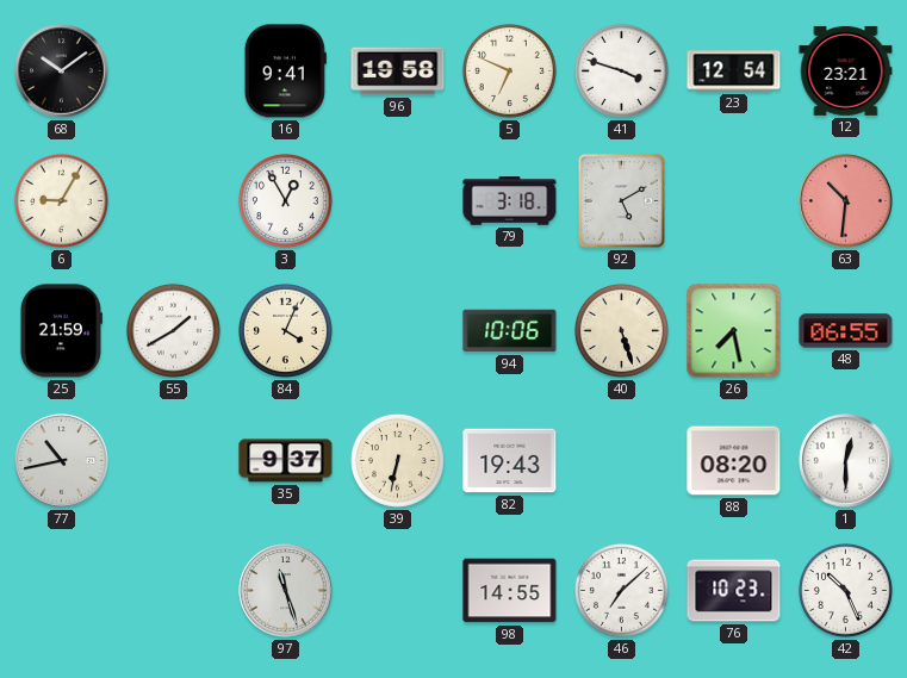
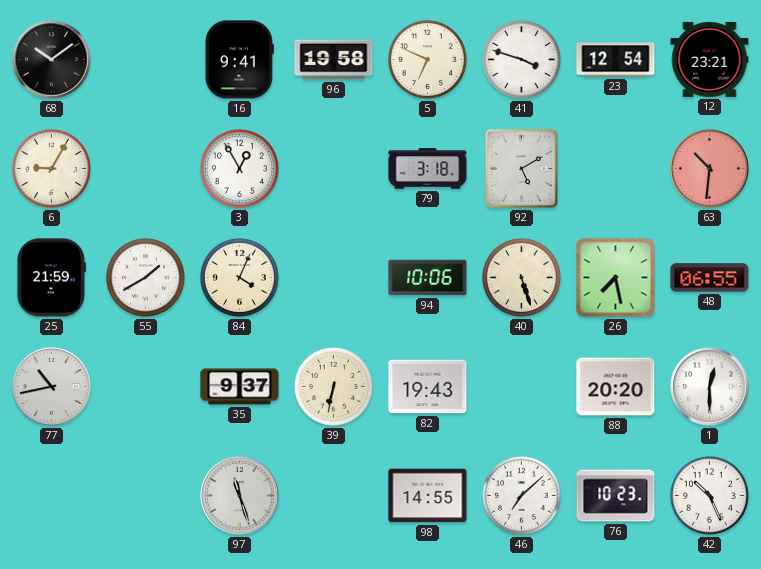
88: 08:20 -> 20:20
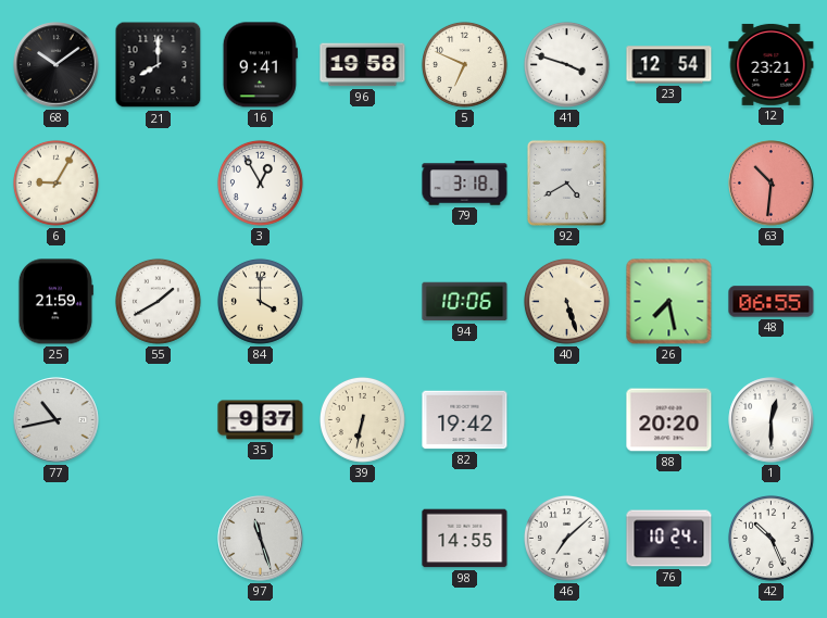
21: none -> 8:00
92: 5:10 -> 4:40
84: 4:04 -> 4:00
82: 19:43 -> 19:42
76: 10:23 -> 10:24
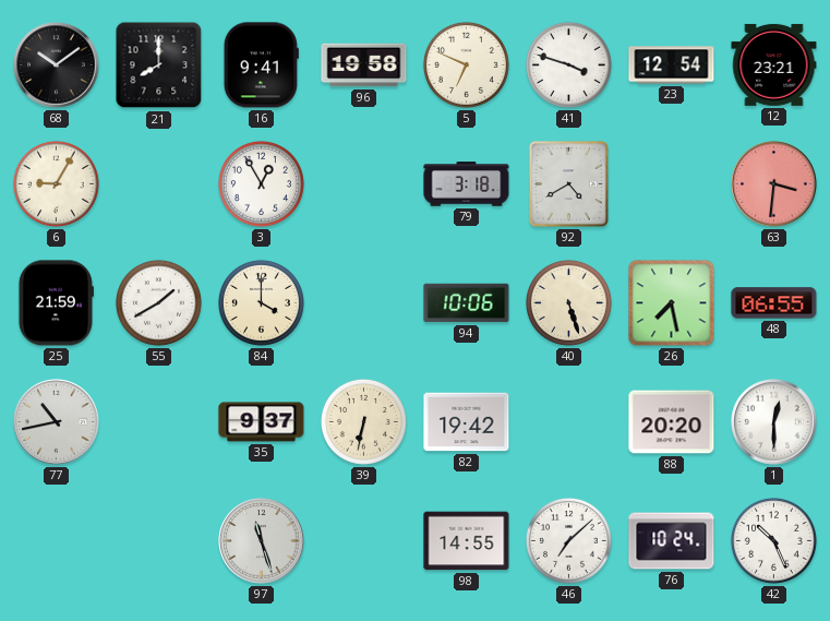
63: 10:31 -> 3:31
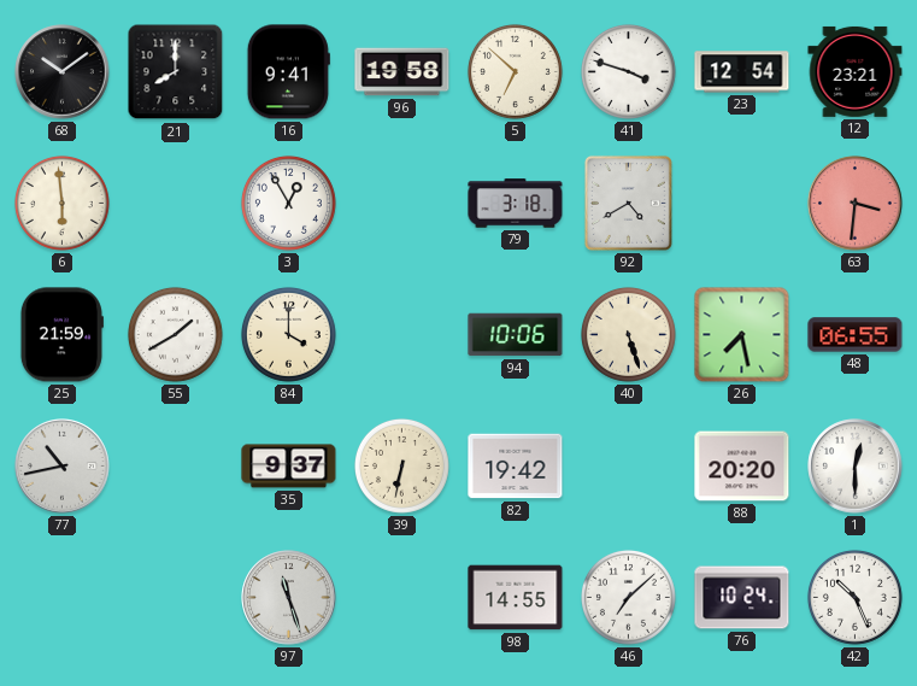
5: 6:49 -> 6:52
6: 9:05 -> 5:59
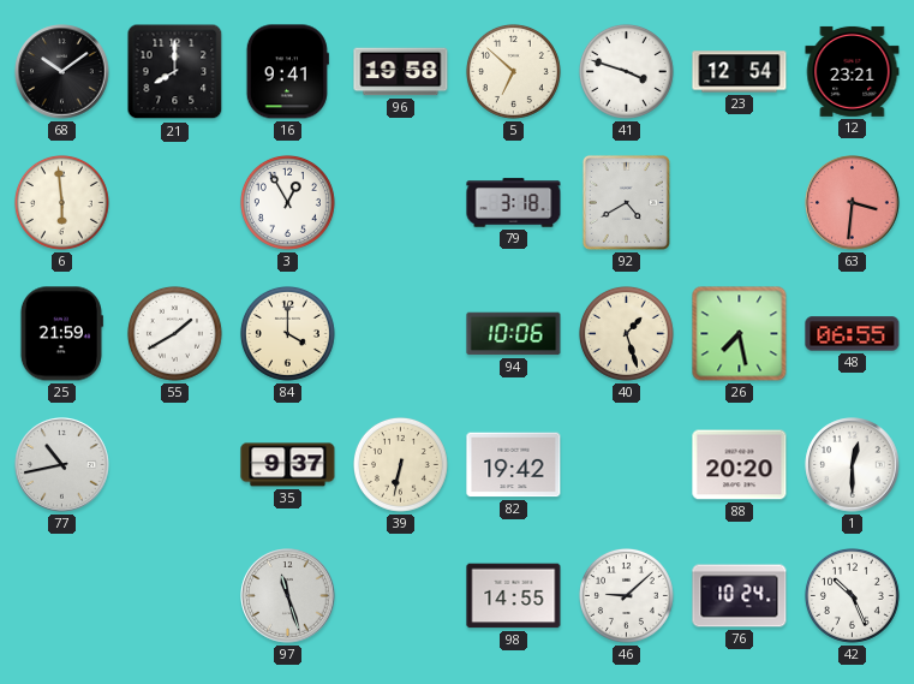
40: 5:27 -> 1:27
46: 7:08 -> 9:08
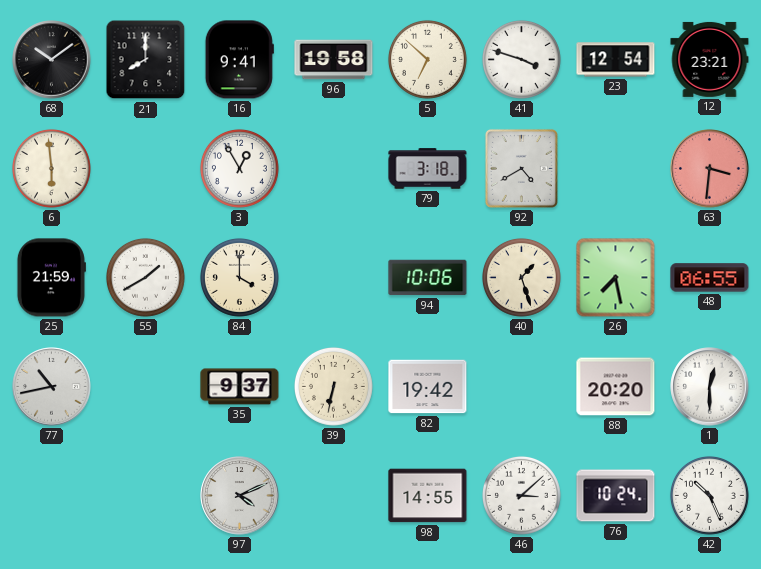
97: 11:27 -> 4:11
46: 9:08 -> 3:08
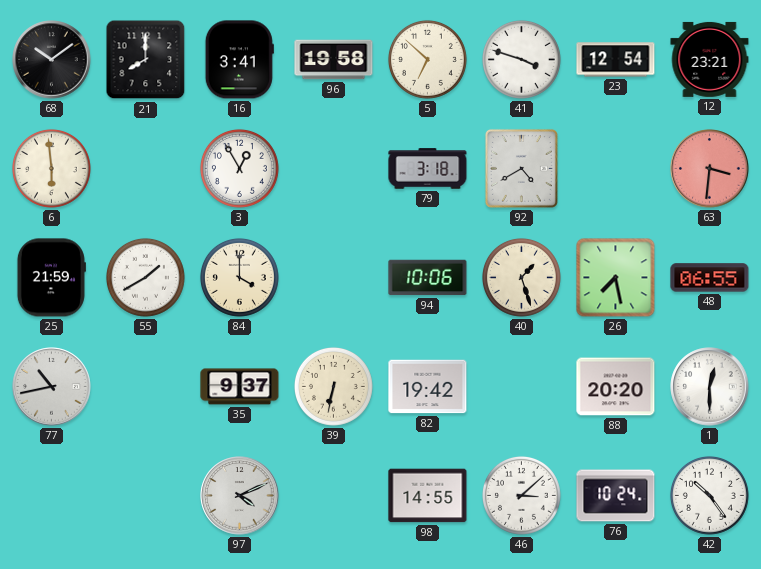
16: 9:41 -> 3:41
42: 10:26 -> 10:24
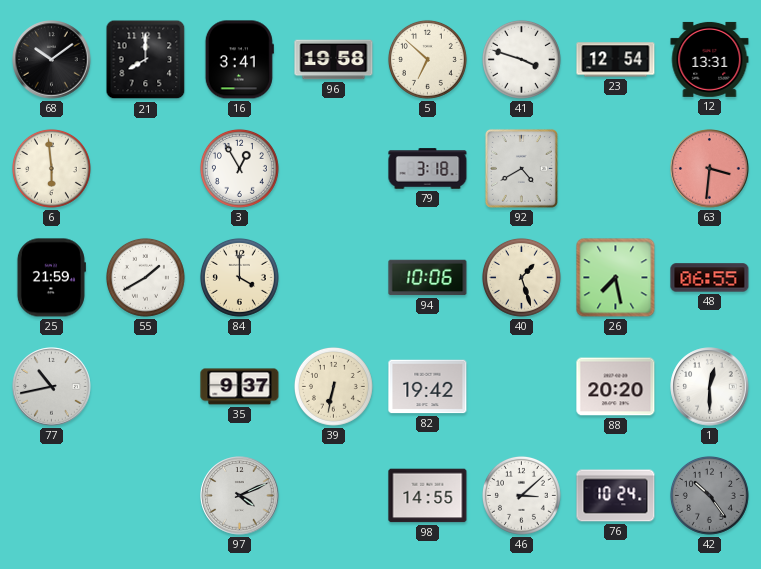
12: 23:21 -> 13:31
42 dial: white -> grey
